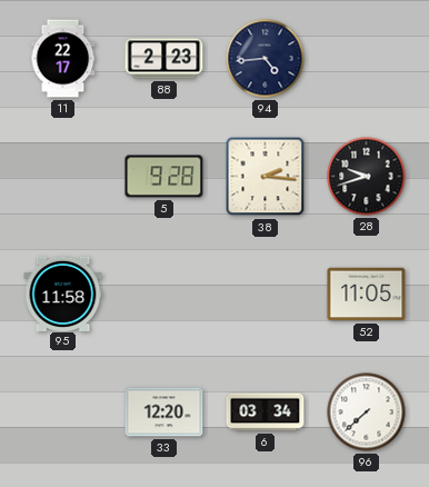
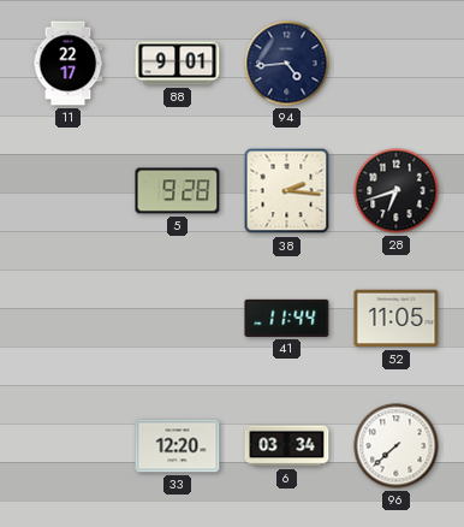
88: 2:23 -> 9:01
28: 9:42 -> 6:42
95: 11:58 -> none
41: none -> 11:44
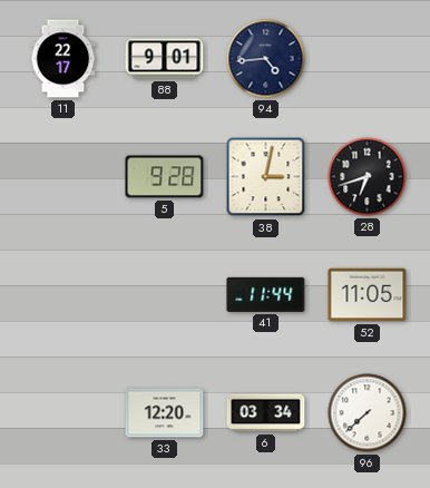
38: 2:16 -> 3:02
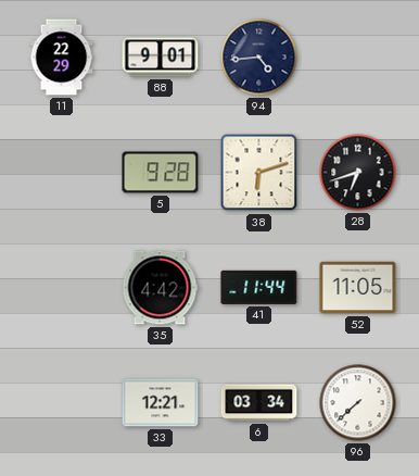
11: 22:17 -> 22:29
38: 3:02 -> 6:12
35: none -> 4:42
33: 12:20 -> 12:21
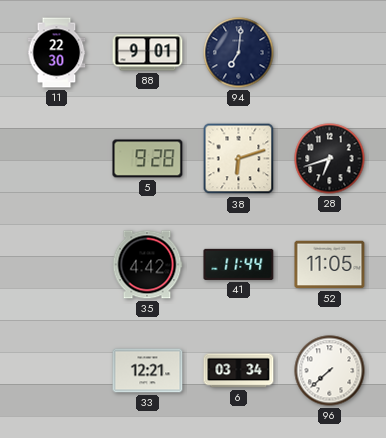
11: 22:29 -> 22:30
94: 4:44 -> 7:01
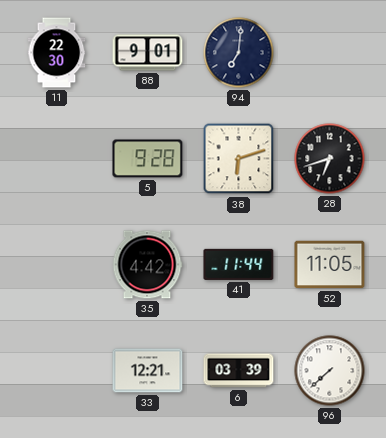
6: 03:34 -> 03:39
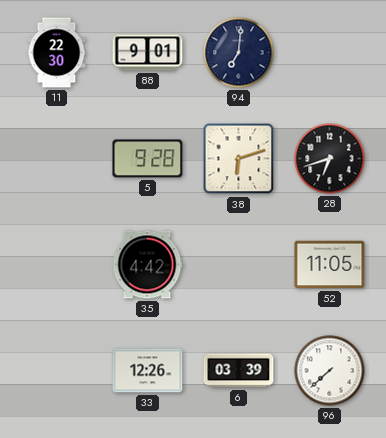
41: 11:44 -> none
33: 12:21 -> 12:26
